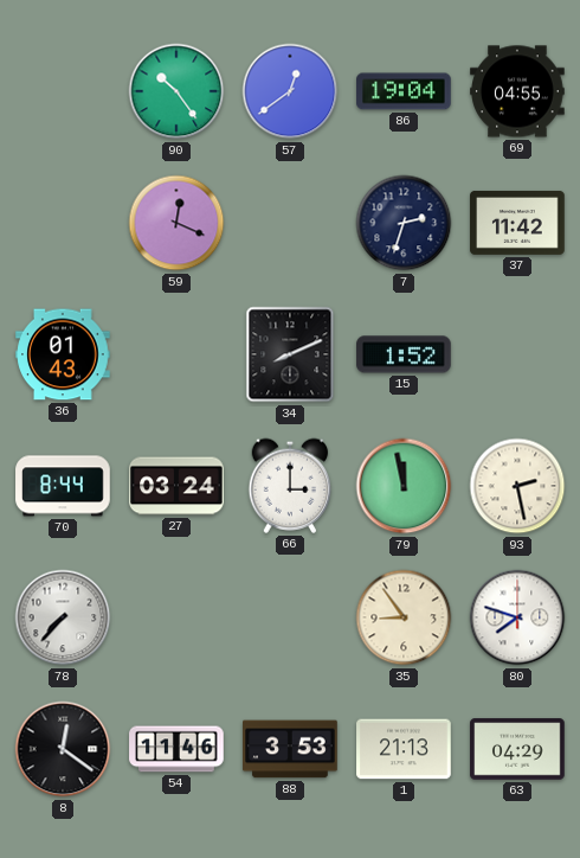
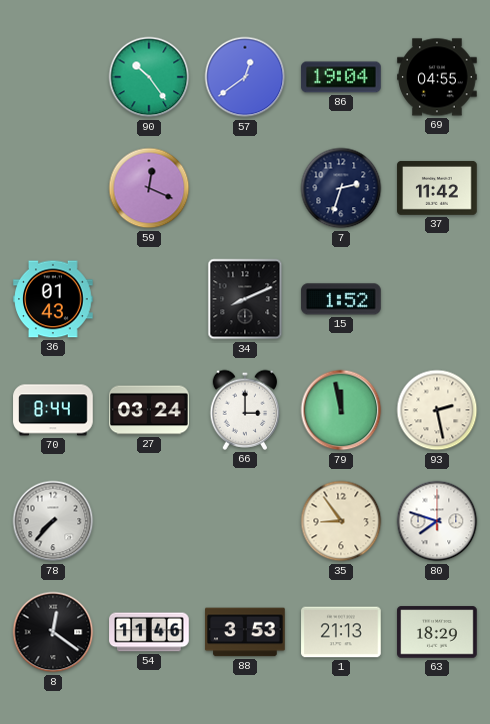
63: 04:29 -> 18:29
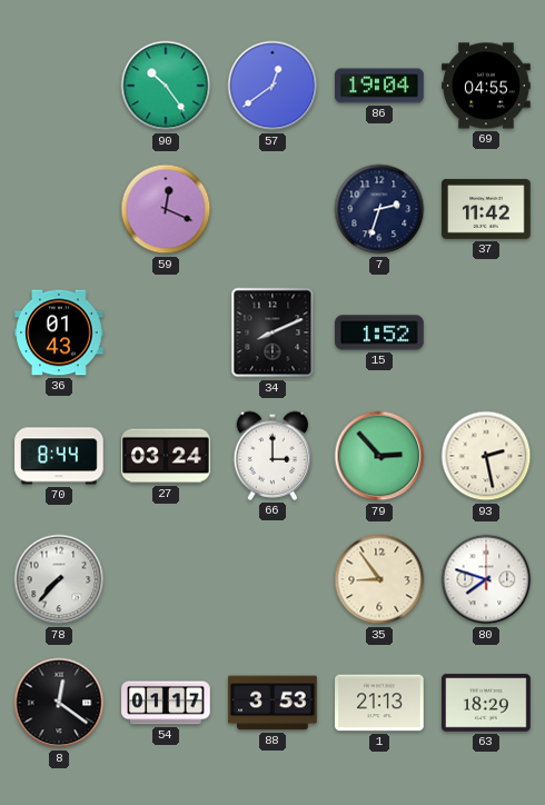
79: 11:58 -> 2:53
54: 11:46 -> 01:17
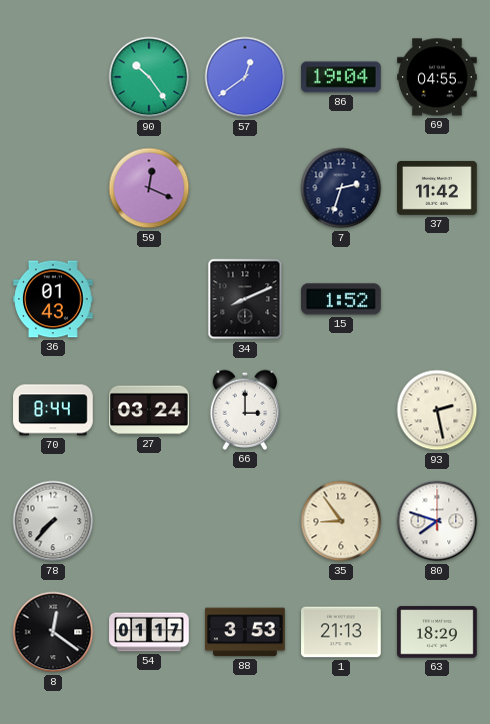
79: 2:53 -> none
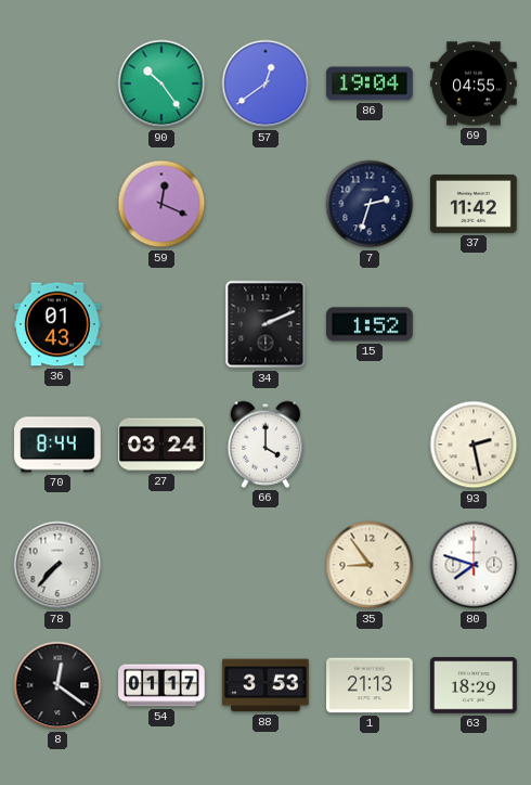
34: 8:11 -> 2:11
66: 3:00 -> 4:00
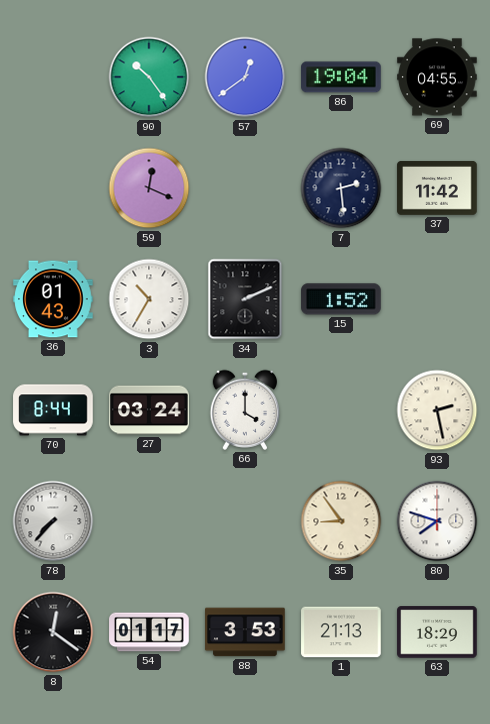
7: 2:33 -> 2:29
3: none -> 10:35
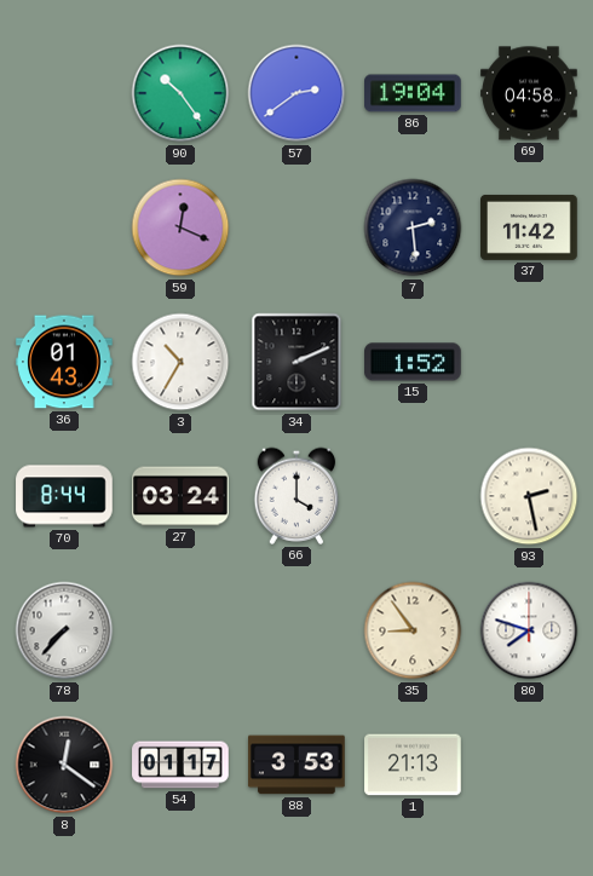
57: 12:39 -> 2:39
69: 04:55 -> 04:58
63: 18:29 -> none
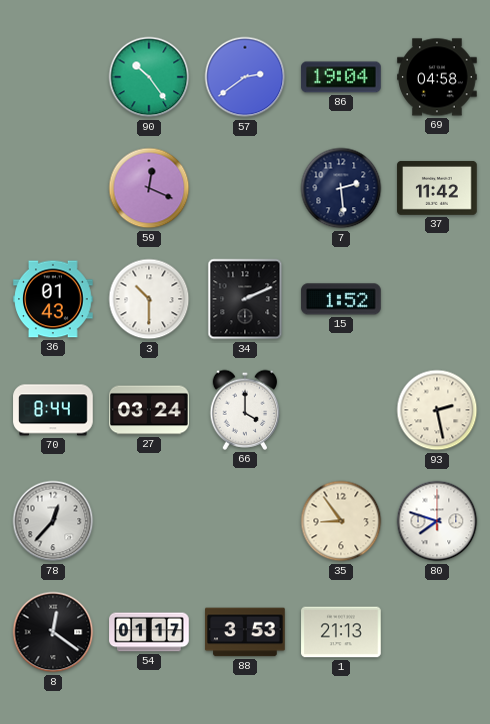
3: 10:35 -> 10:30
78: 7:37 -> 12:37
